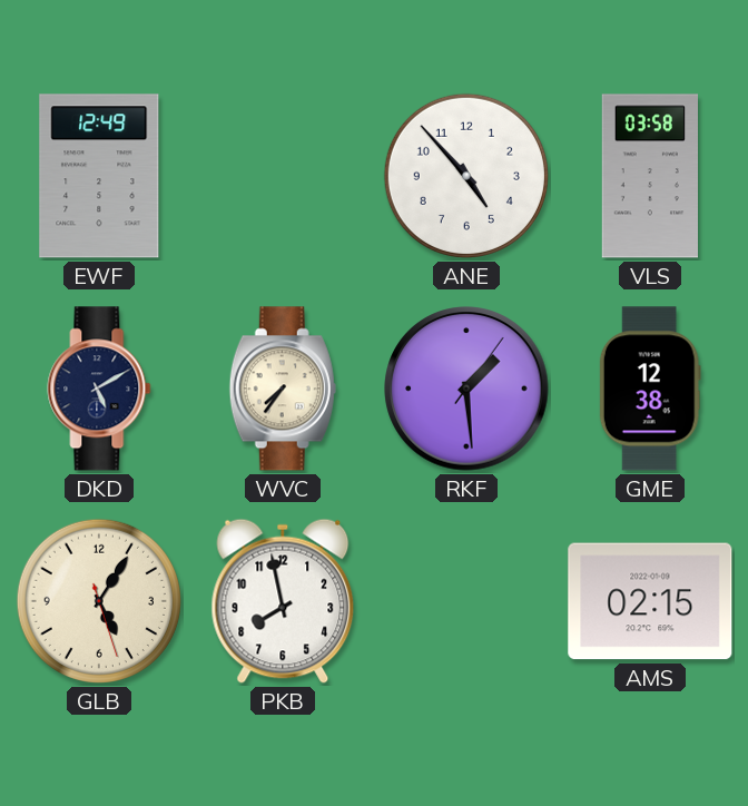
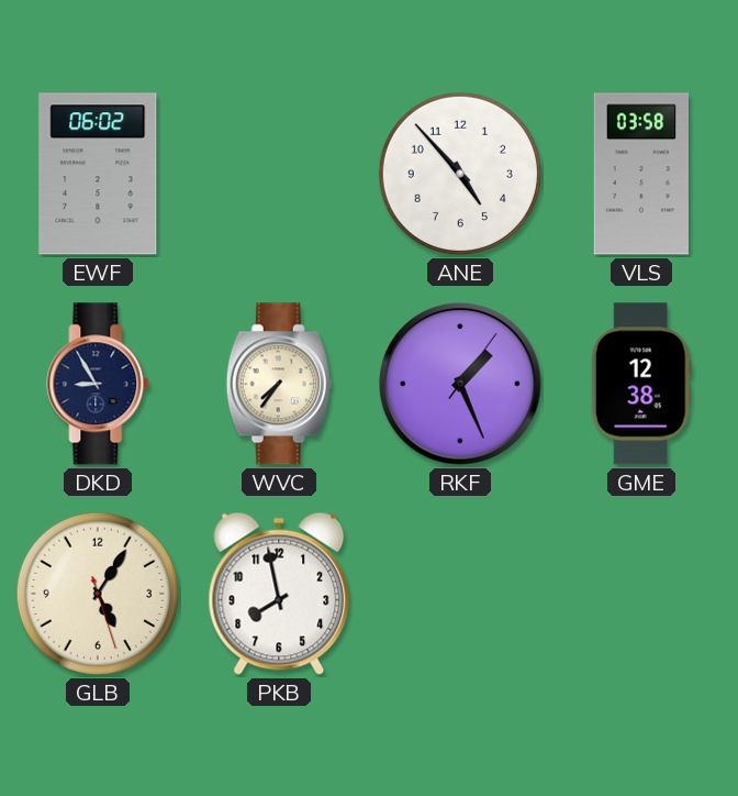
EWF: 12:49 -> 06:02
DKD: 5:10 -> 8:55
RKF: 1:29 -> 1:26
AMS: 02:15 -> none
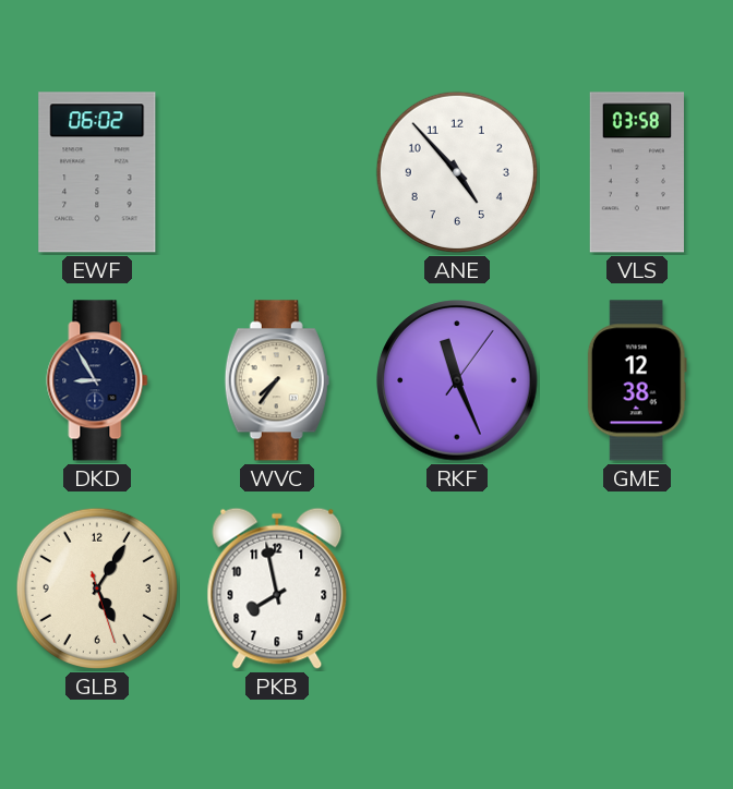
RKF: 1:26 -> 11:26
